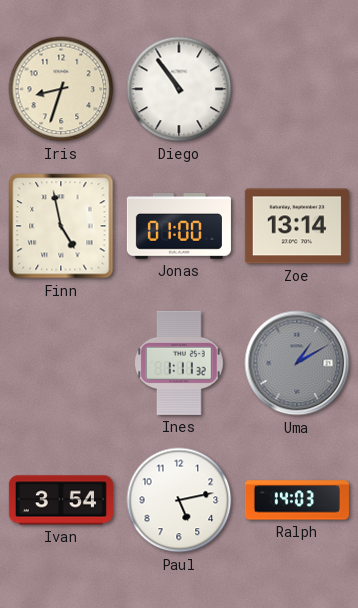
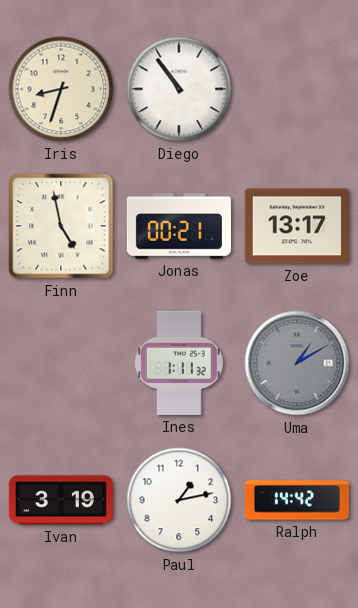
Jonas: 01:00 -> 00:21
Zoe: 13:14 -> 13:17
Ivan: 3:54 -> 3:19
Paul: 5:13 -> 1:13
Ralph: 14:03 -> 14:42
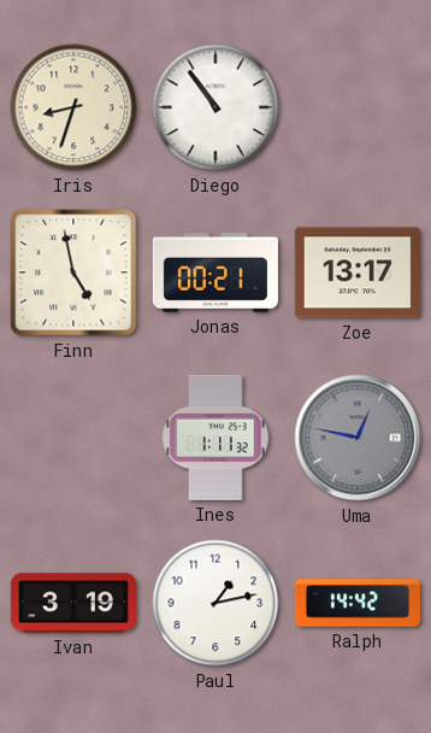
Uma: 1:10 -> 12:47
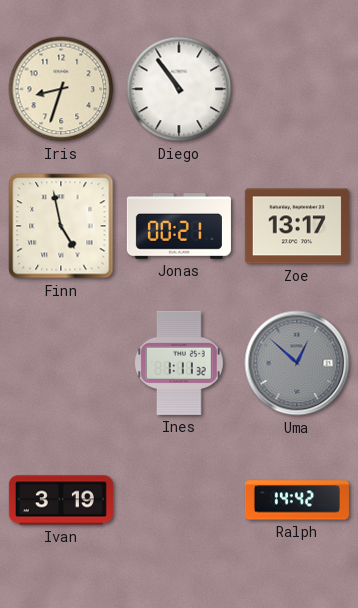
Uma: 12:47 -> 12:52
Paul: 1:13 -> none
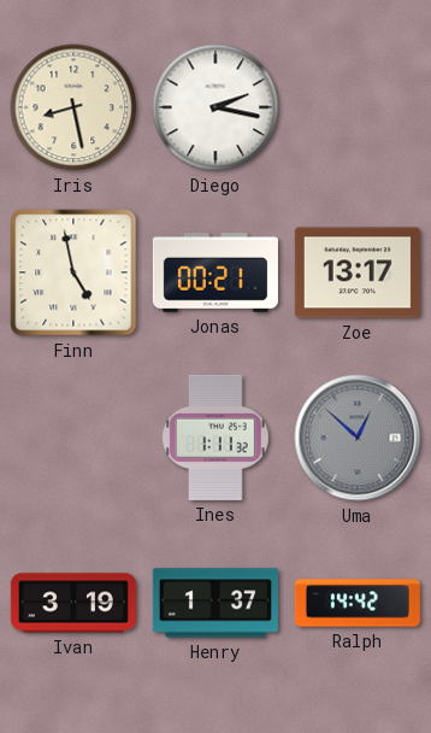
Iris: 8:33 -> 8:28
Diego: 10:54 -> 2:17
Henry: none -> 1:37
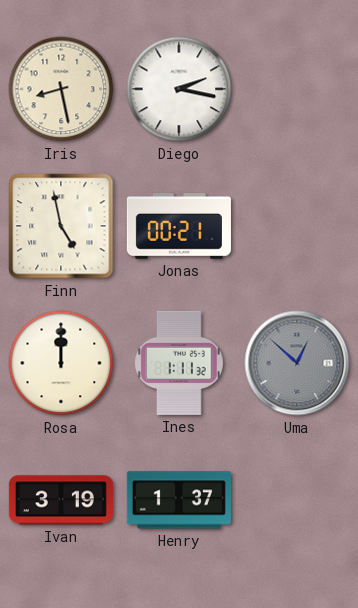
Zoe: 13:17 -> none
Rosa: none -> 12:00
Ralph: 14:42 -> none
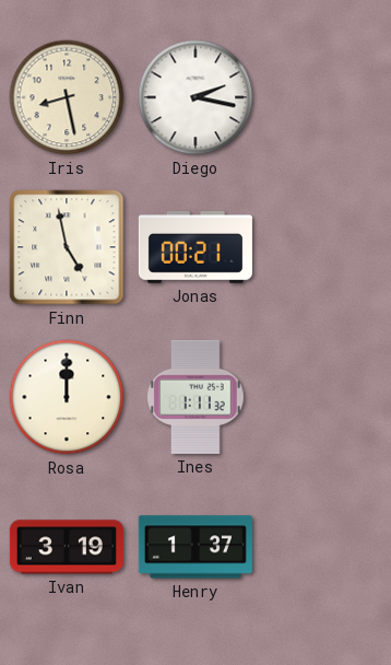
Uma: 12:52 -> none
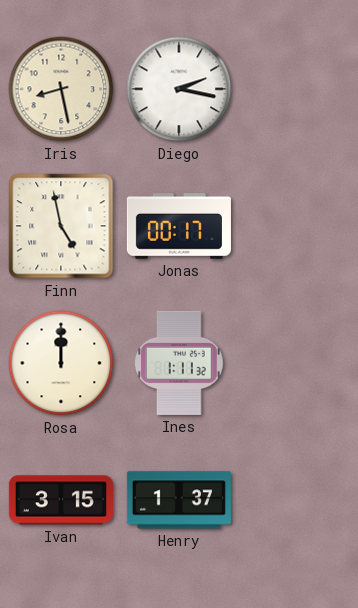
Jonas: 00:21 -> 00:17
Ivan: 3:19 -> 3:15
